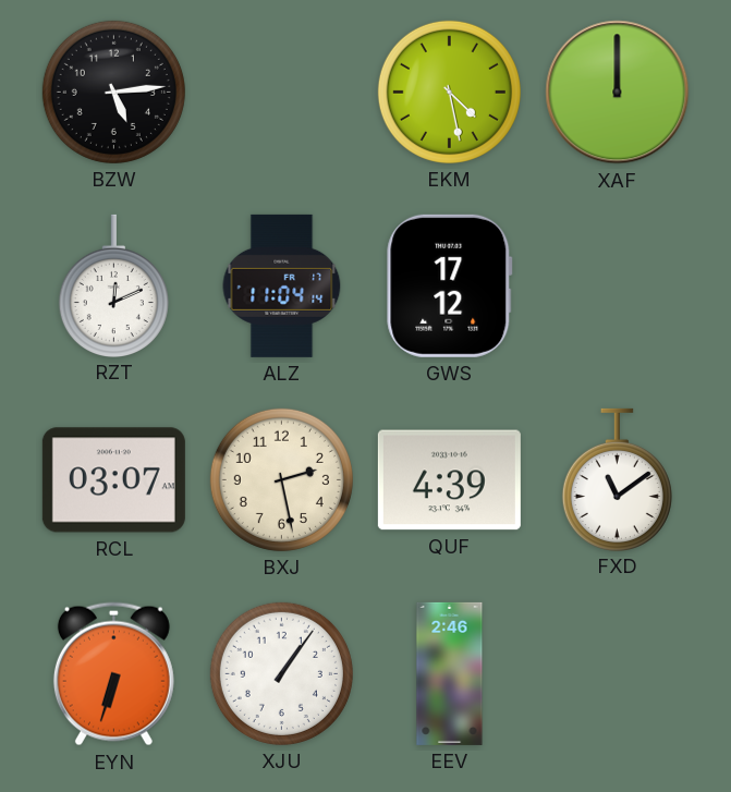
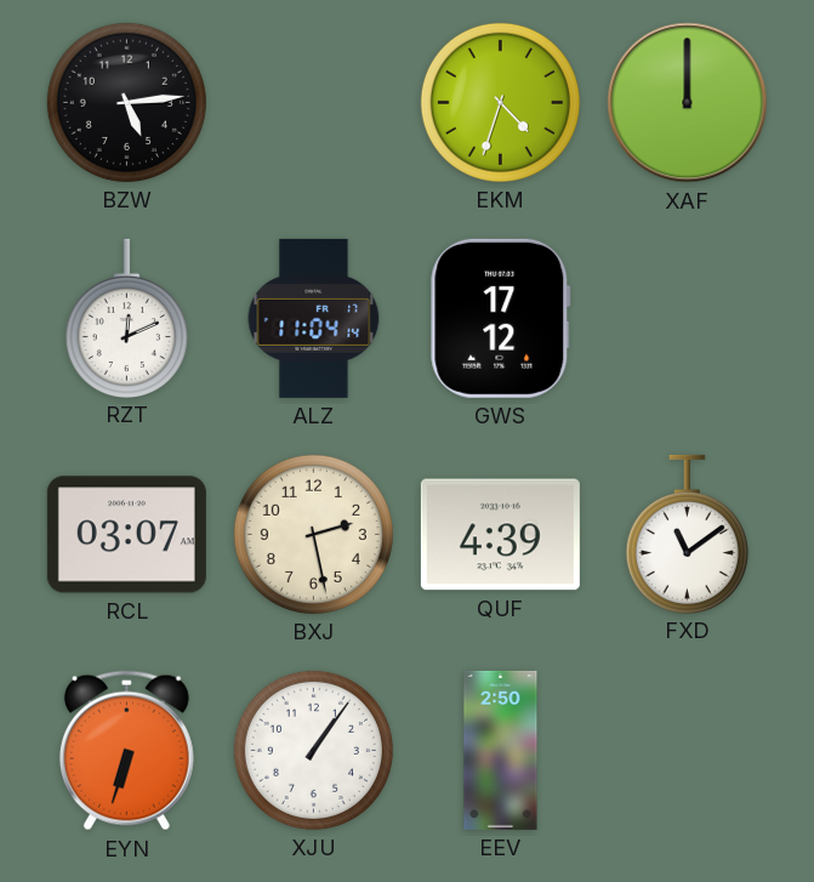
EKM: 4:28 -> 4:33
EEV: 2:46 -> 2:50
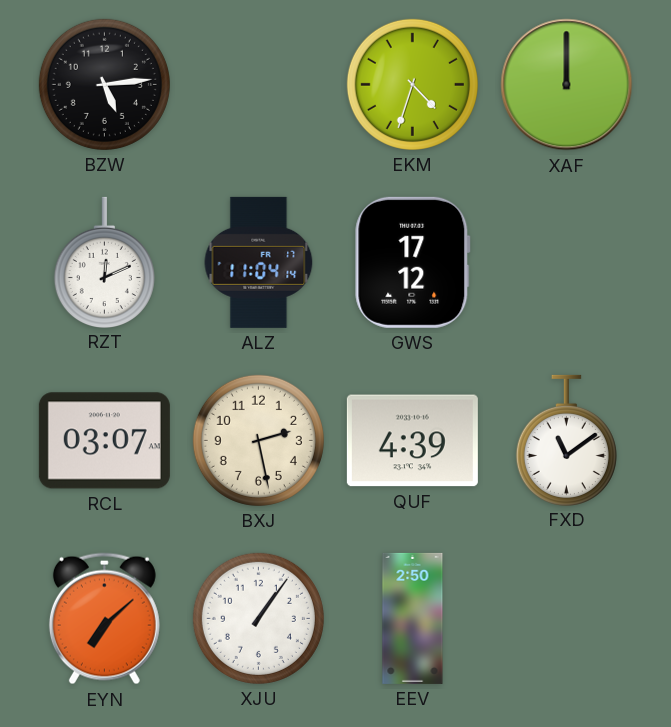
EYN: 6:33 -> 7:08
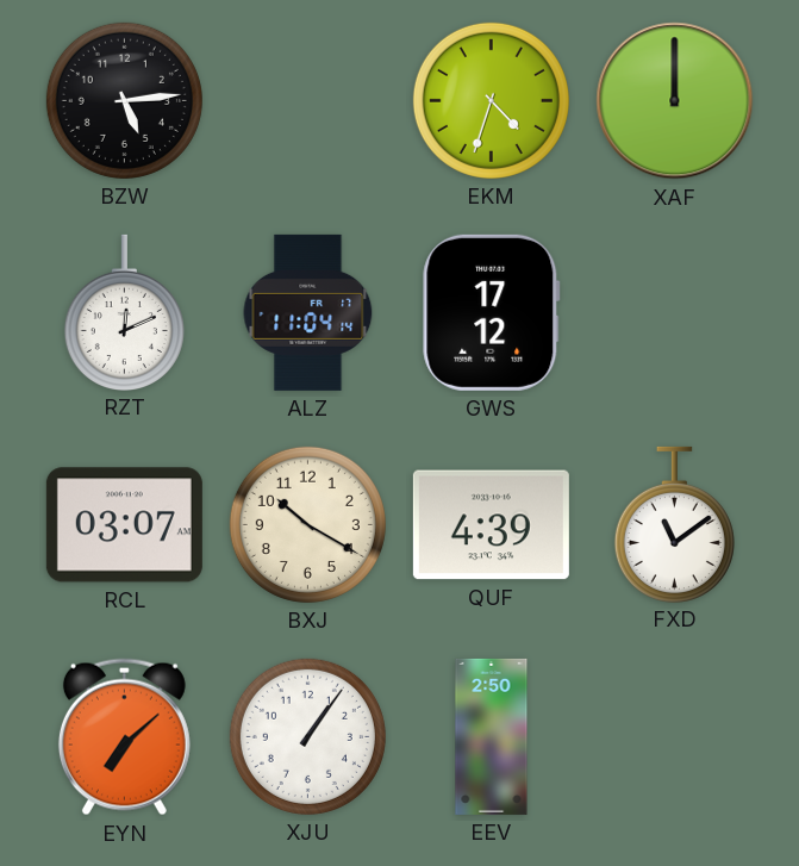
BXJ: 2:28 -> 10:20
